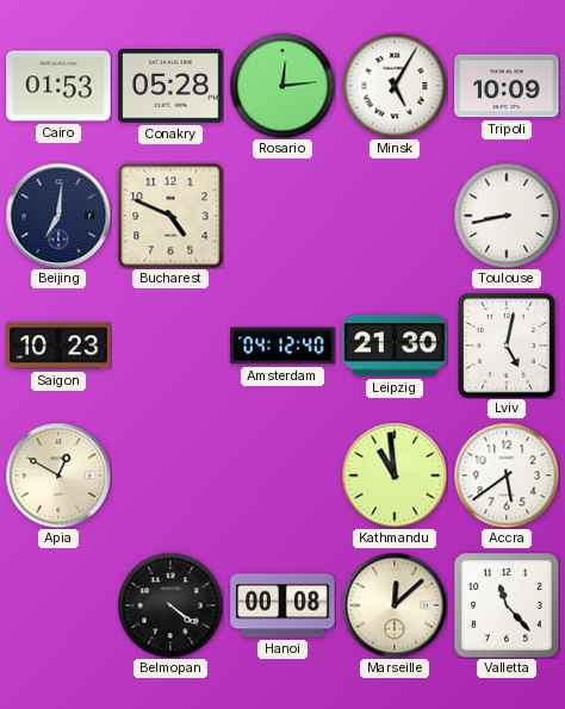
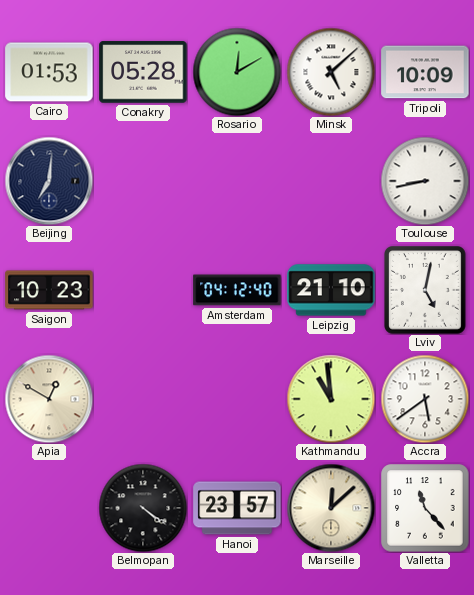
Rosario: 12:14 -> 12:10
Minsk: 5:05 -> 5:08
Bucharest: 4:49 -> none
Leipzig: 21:30 -> 21:10
Hanoi: 00:08 -> 23:57
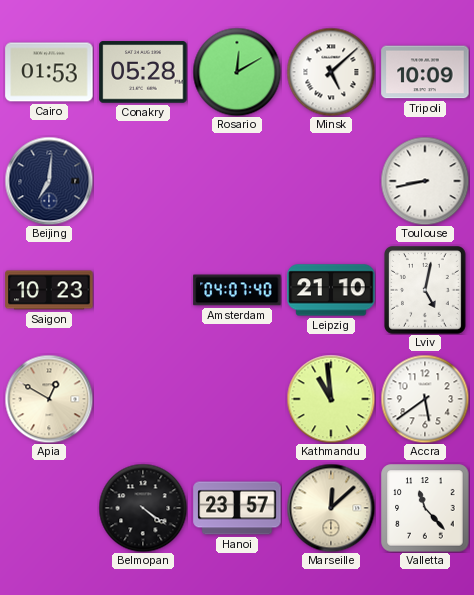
Amsterdam: 04:12 -> 04:07
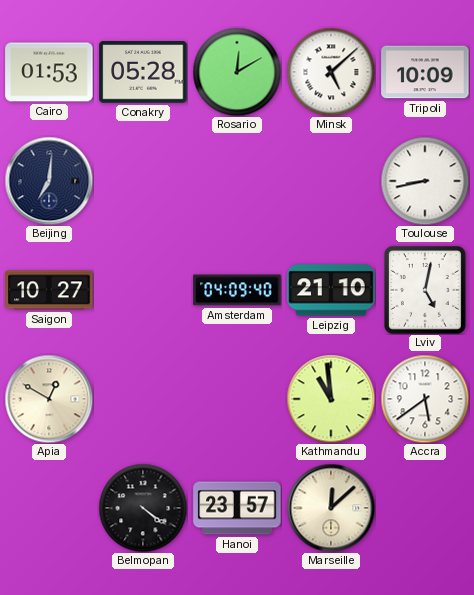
Saigon: 10:23 -> 10:27
Amsterdam: 04:07 -> 04:09
Valletta: 11:23 -> none
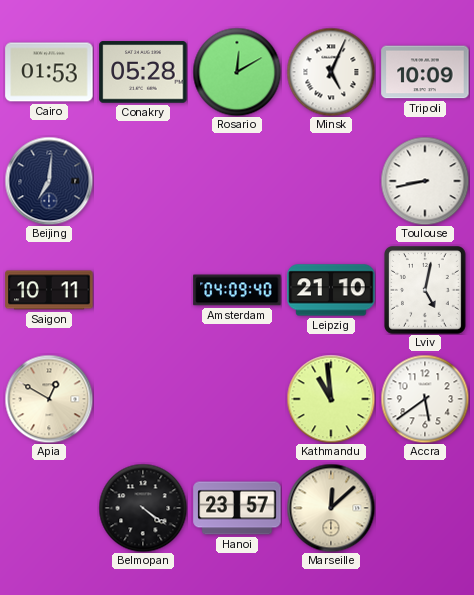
Minsk: 5:08 -> 5:04
Saigon: 10:27 -> 10:11
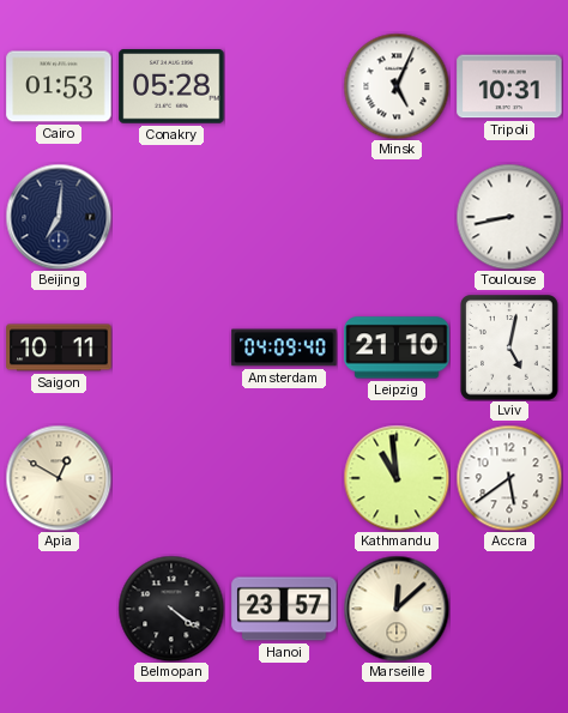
Rosario: 12:10 -> none
Tripoli: 10:09 -> 10:31
